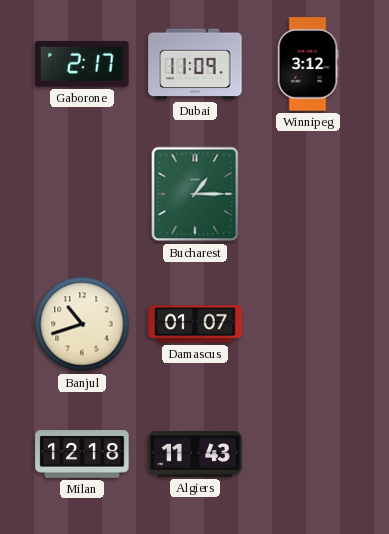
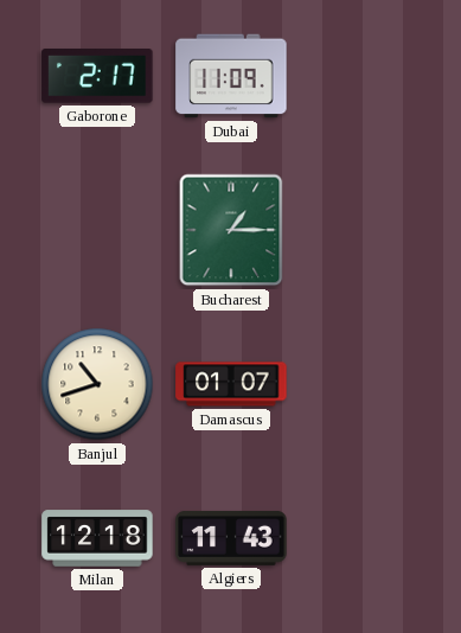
Winnipeg: 3:12 -> none
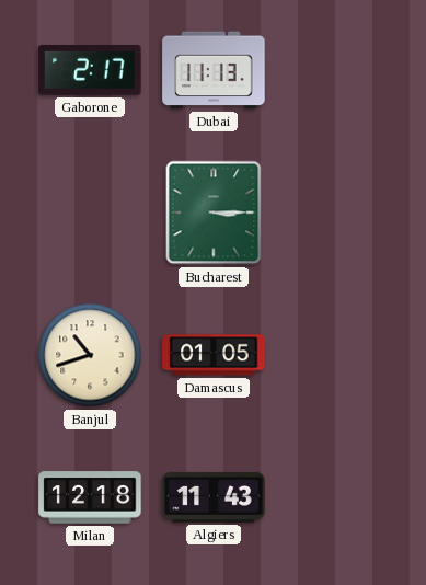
Dubai: 11:09 -> 11:13
Bucharest: 1:15 -> 3:15
Damascus: 01:07 -> 01:05
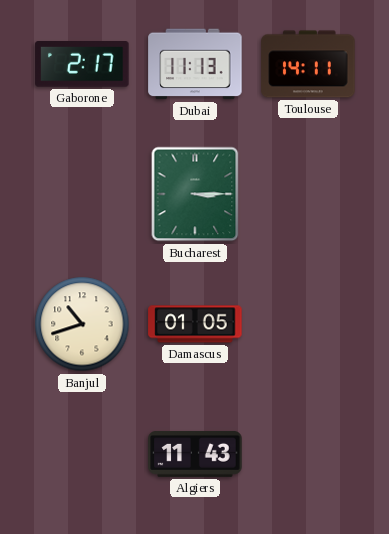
Toulouse: none -> 14:11
Milan: 12:18 -> none
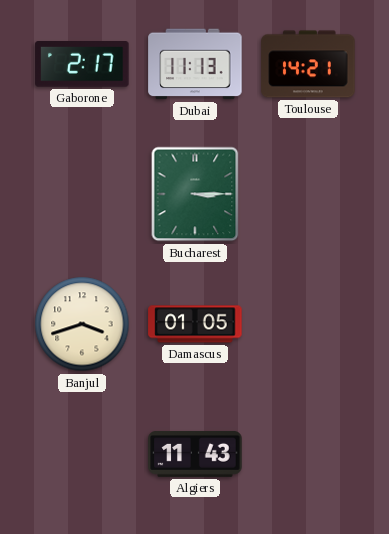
Toulouse: 14:11 -> 14:21
Banjul: 10:42 -> 3:42
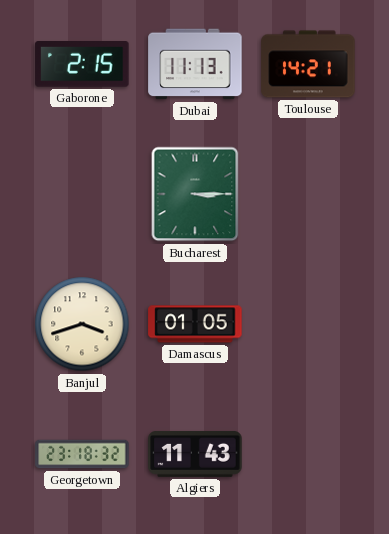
Gaborone: 2:17 -> 2:15
Georgetown: none -> 23:18
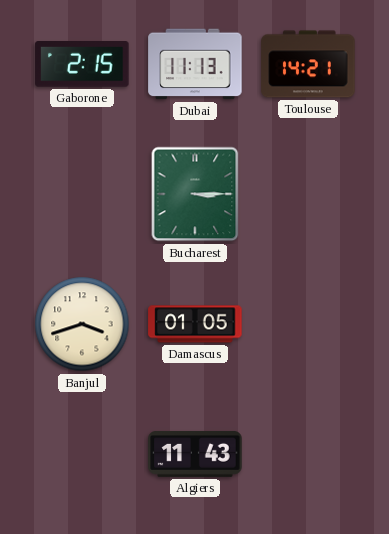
Georgetown: 23:18 -> none
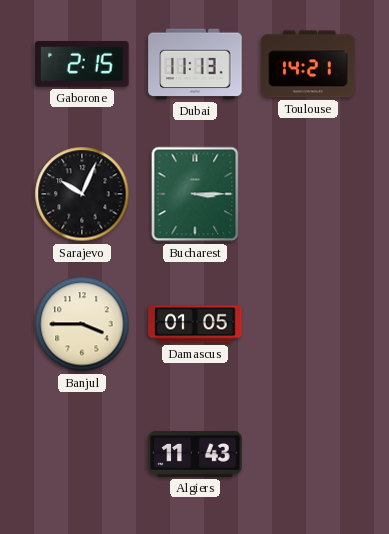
Sarajevo: none -> 10:04
Banjul: 3:42 -> 3:45
